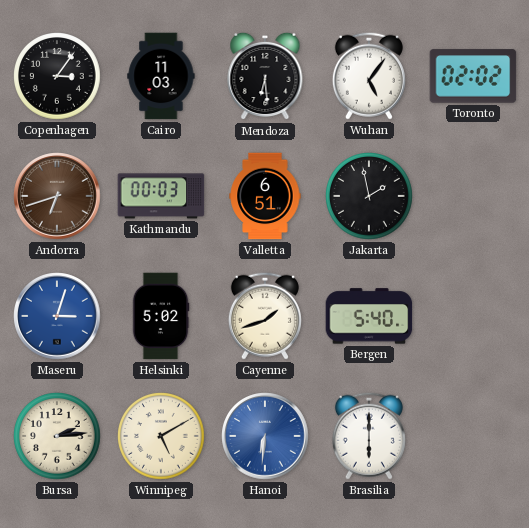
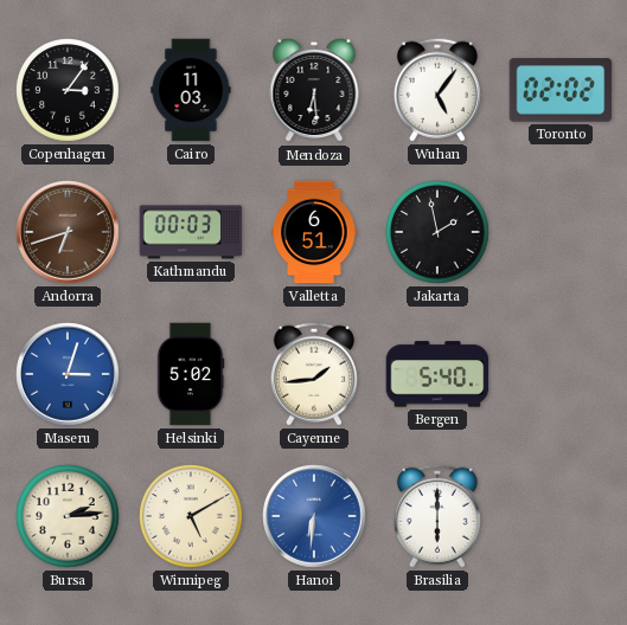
Cayenne: 1:42 -> 1:44
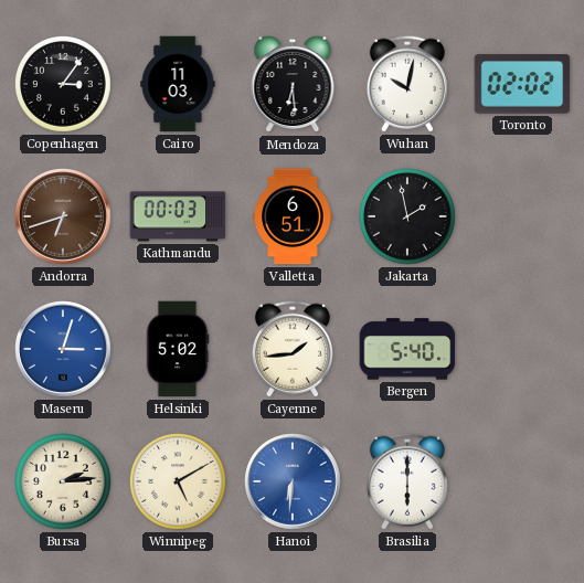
Wuhan: 5:06 -> 10:02
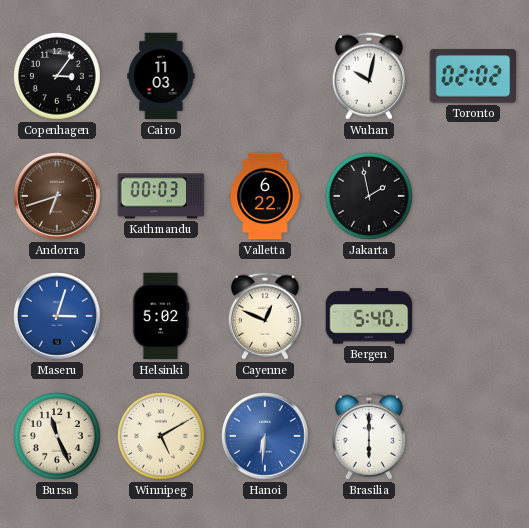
Mendoza: 6:29 -> none
Valletta: 6:51 -> 6:22
Cayenne: 1:44 -> 12:49
Bursa: 2:14 -> 11:26
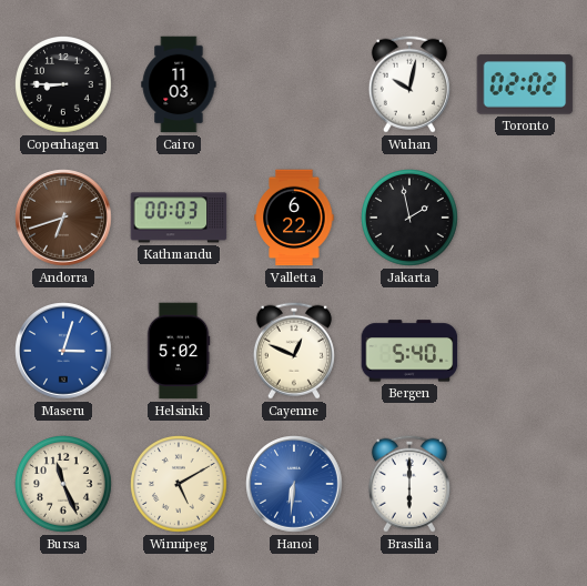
Copenhagen: 3:06 -> 8:45
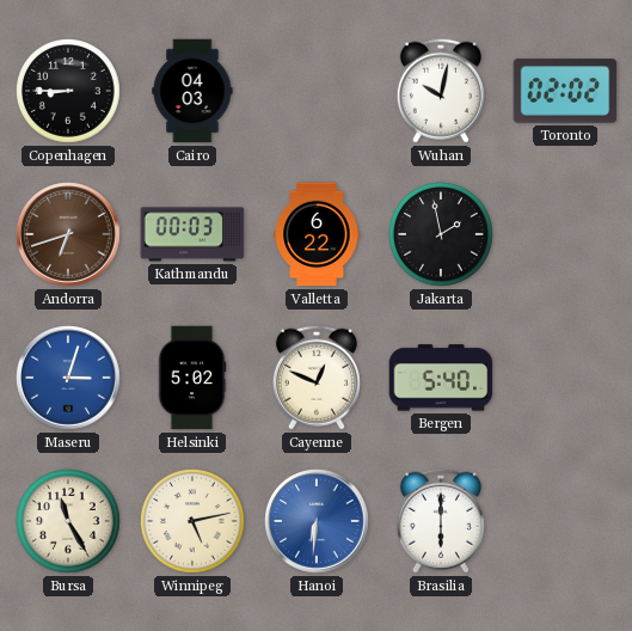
Cairo: 11:03 -> 04:03
Bursa: 11:26 -> 11:25
Winnipeg: 5:10 -> 5:13
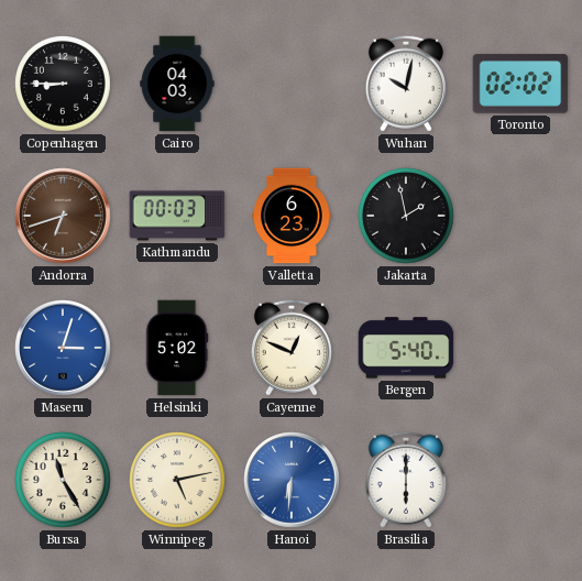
Valletta: 6:22 -> 6:23
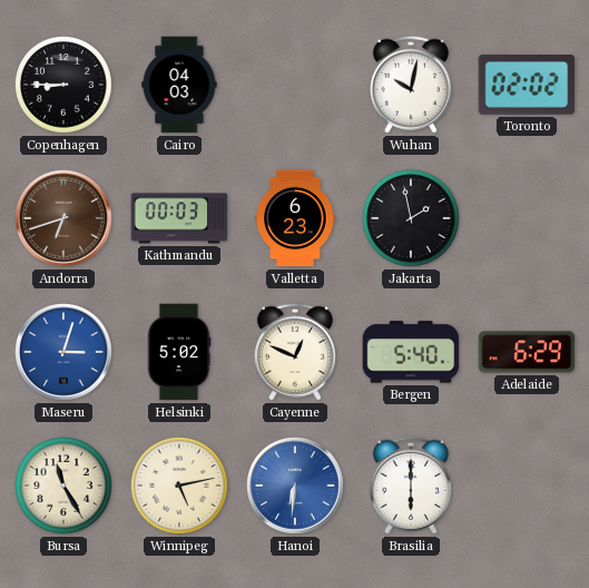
Adelaide: none -> 6:29
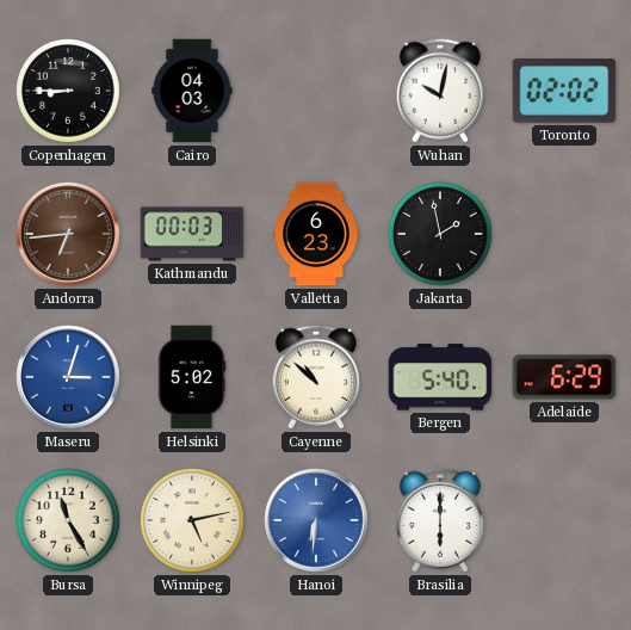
Andorra: 6:42 -> 6:44
Cayenne: 12:49 -> 10:52
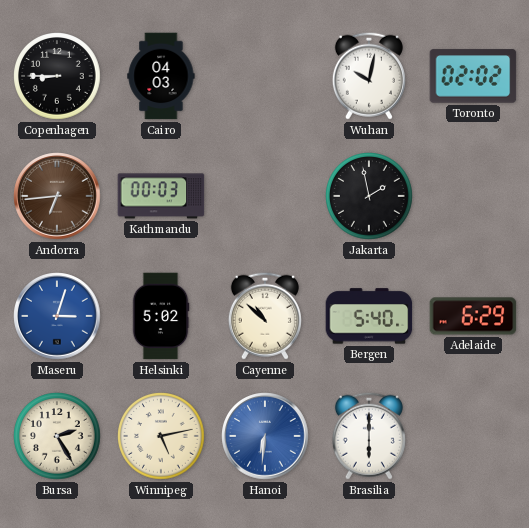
Valletta: 6:23 -> none
Bursa: 11:25 -> 2:25
